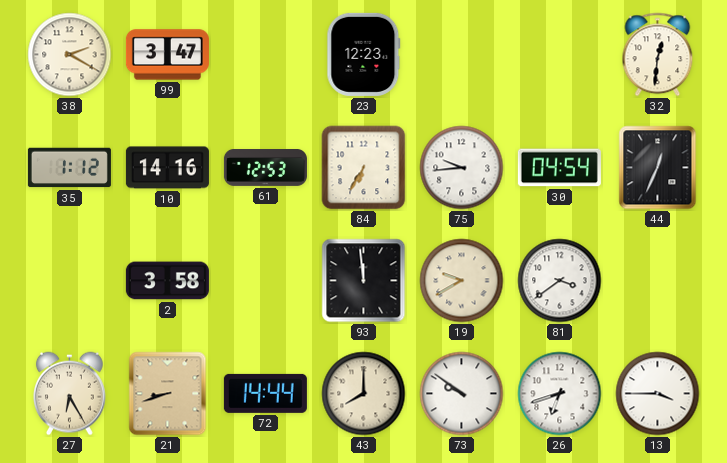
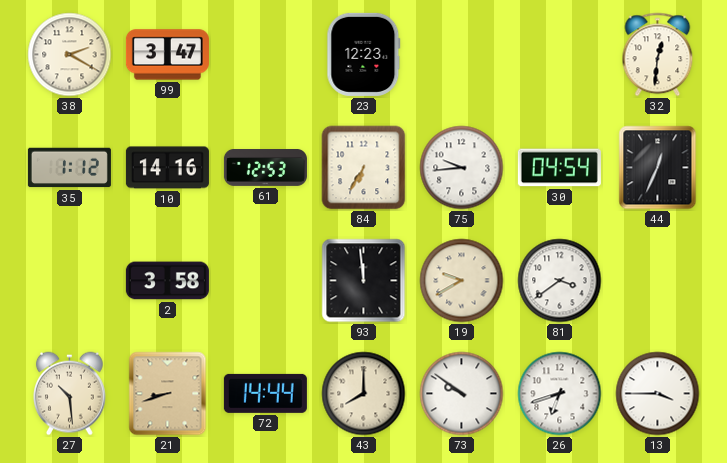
27: 6:25 -> 10:29
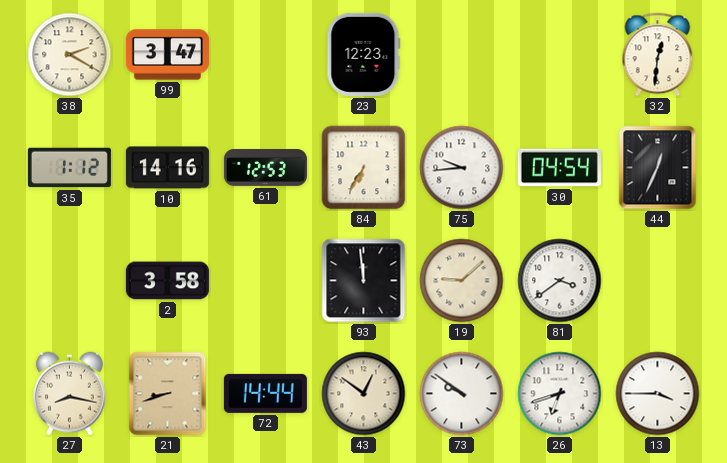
19: 9:40 -> 9:08
27: 10:29 -> 8:17
43: 8:00 -> 12:51
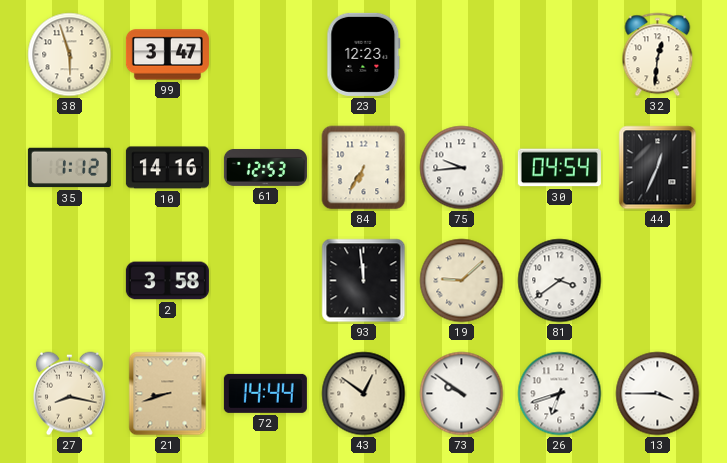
38: 2:20 -> 5:57
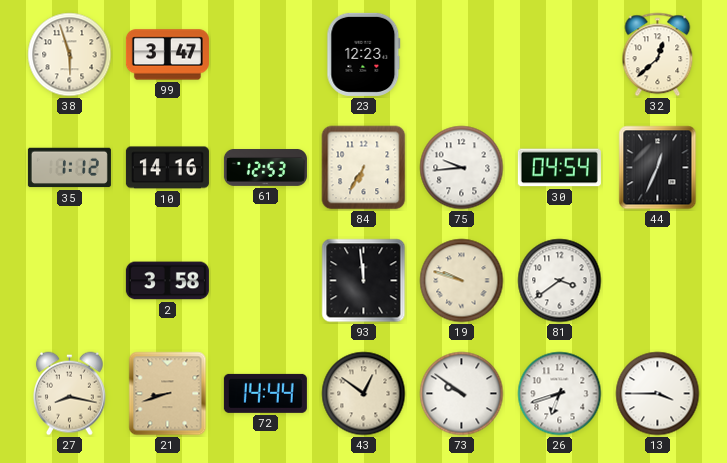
32: 12:31 -> 12:38
19: 9:08 -> 9:48
